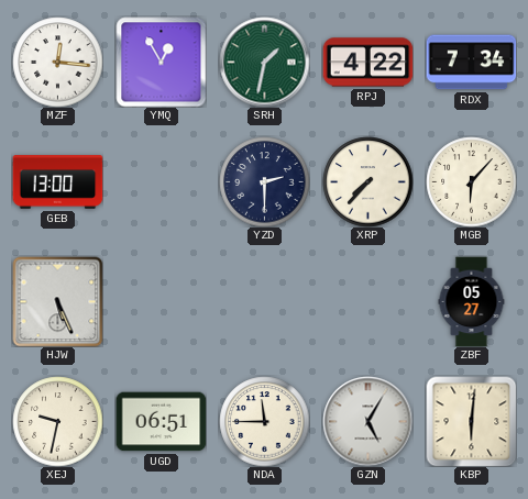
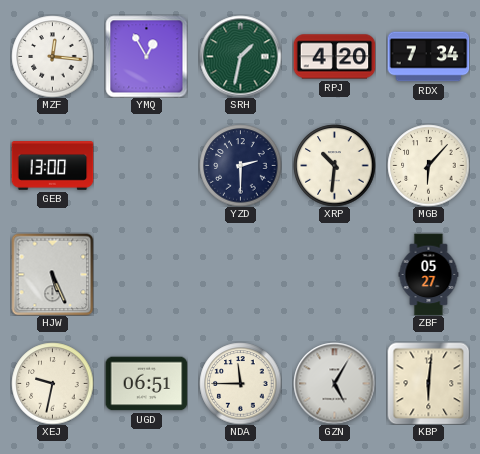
RPJ: 4:22 -> 4:20
XRP: 7:37 -> 10:31
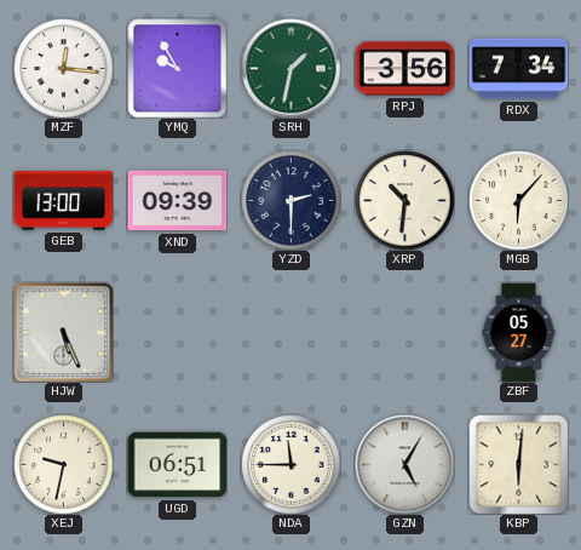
YMQ: 12:55 -> 9:55
RPJ: 4:20 -> 3:56
XND: none -> 09:39
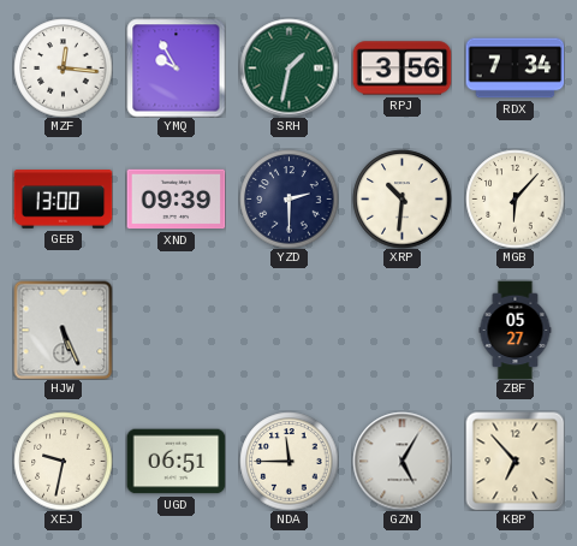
KBP: 6:01 -> 6:53
